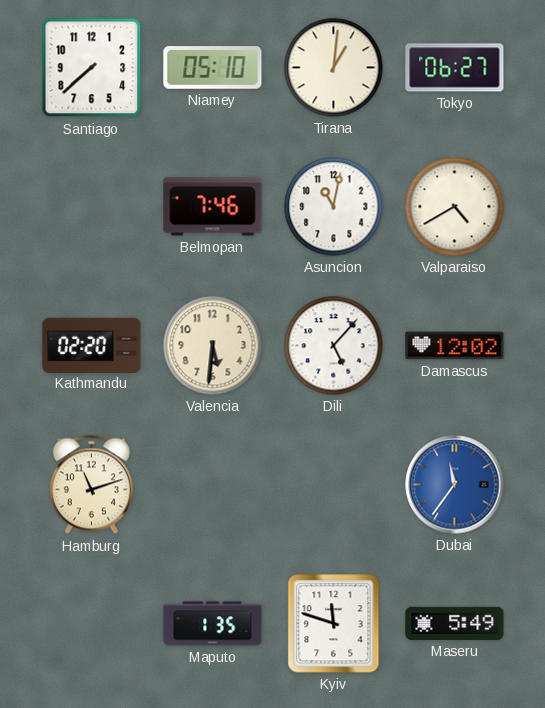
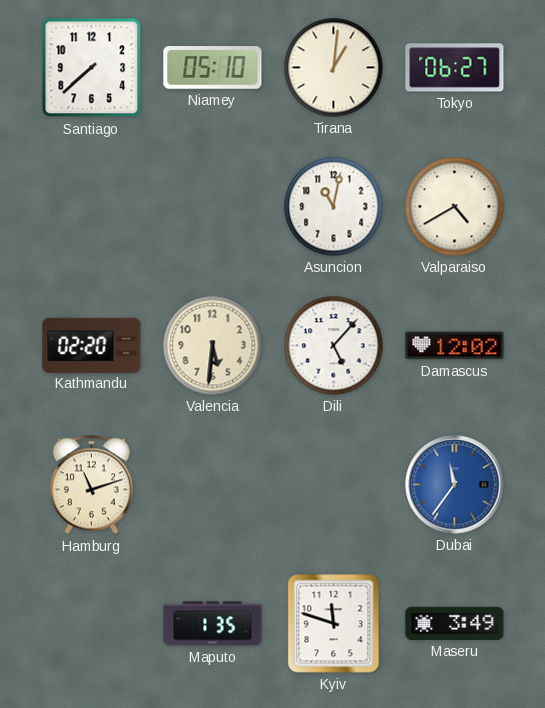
Belmopan: 7:46 -> none
Maseru: 5:49 -> 3:49
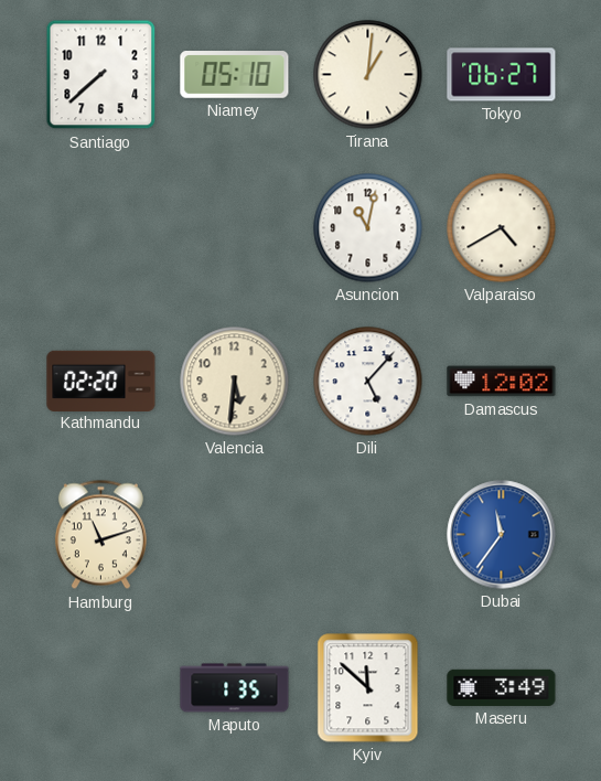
Kyiv: 11:48 -> 11:52
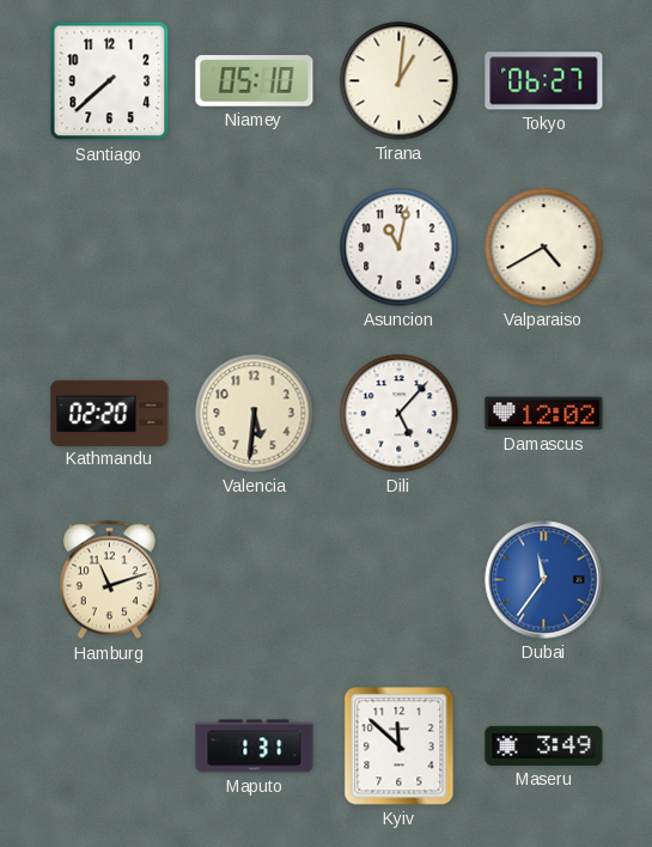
Maputo: 1:35 -> 1:31
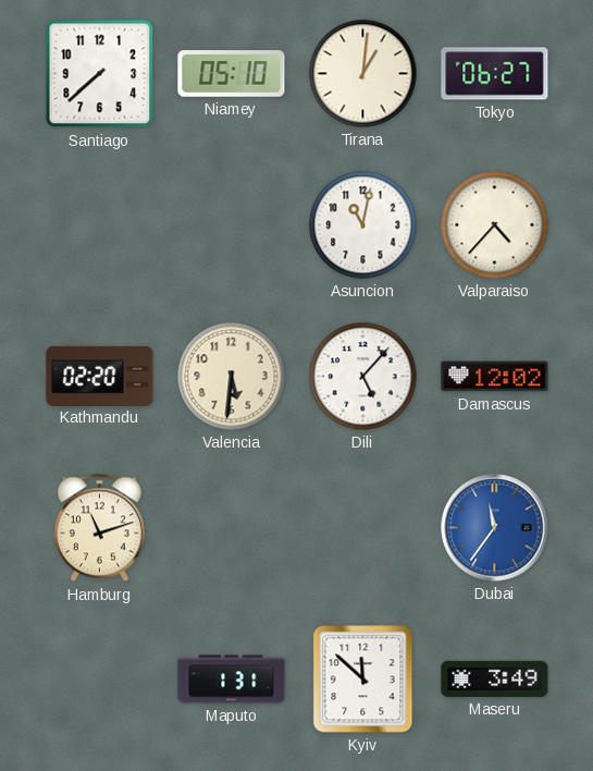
Valparaiso: 4:40 -> 4:37
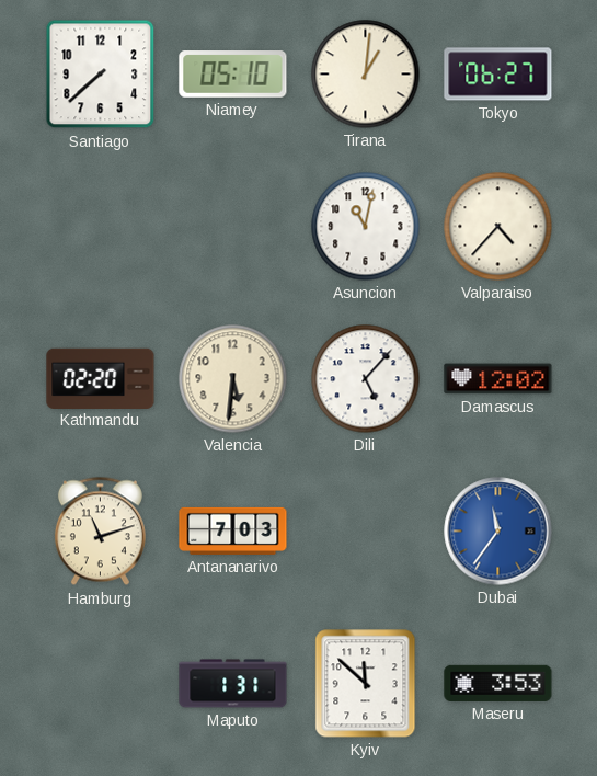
Antananarivo: none -> 7:03
Maseru: 3:49 -> 3:53
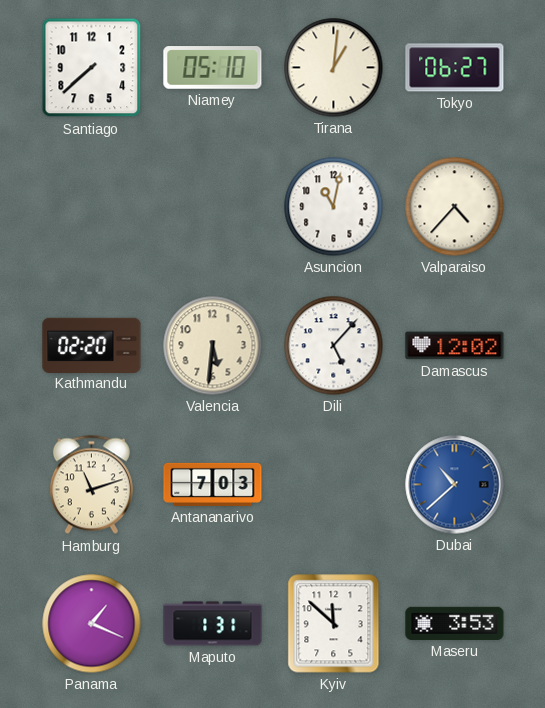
Dubai: 11:36 -> 10:38
Panama: none -> 1:19
